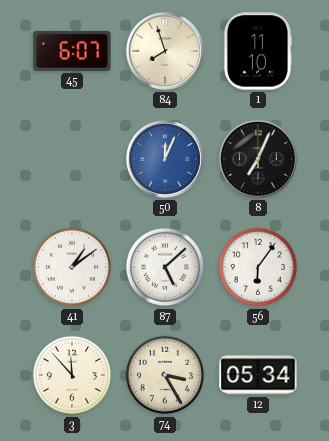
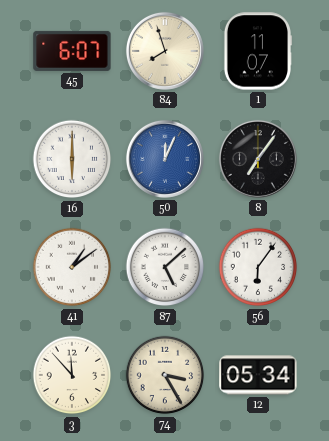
1: 11:10 -> 11:07
16: none -> 6:00
8: 7:04 -> 7:06
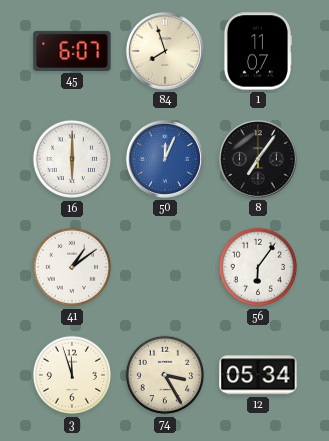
87: 5:08 -> none
3: 11:53 -> 11:57
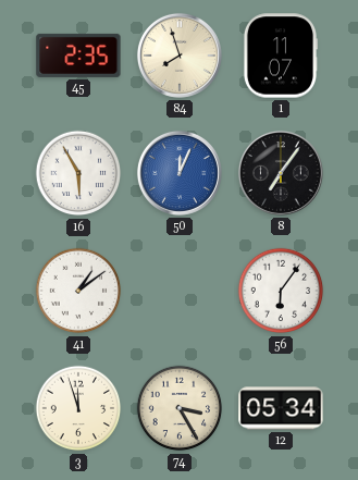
45: 6:07 -> 2:35
16: 6:00 -> 5:55
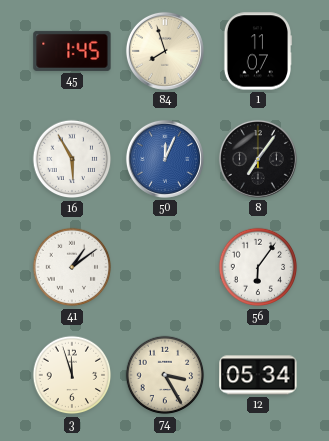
45: 2:35 -> 1:45
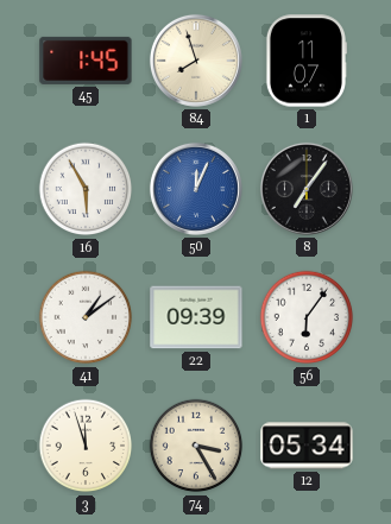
22: none -> 09:39
